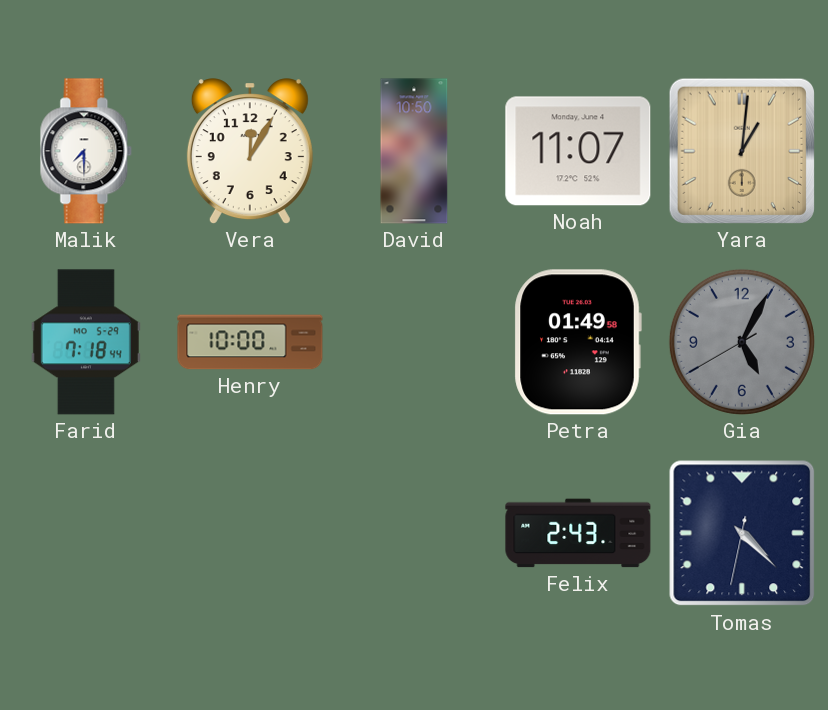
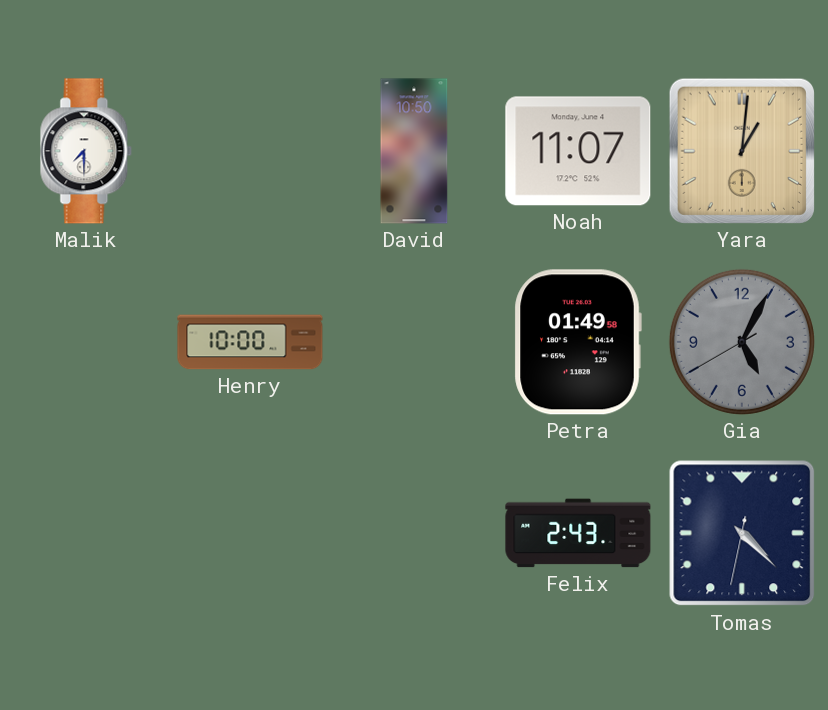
Vera: 12:05 -> none
Farid: 7:18 -> none
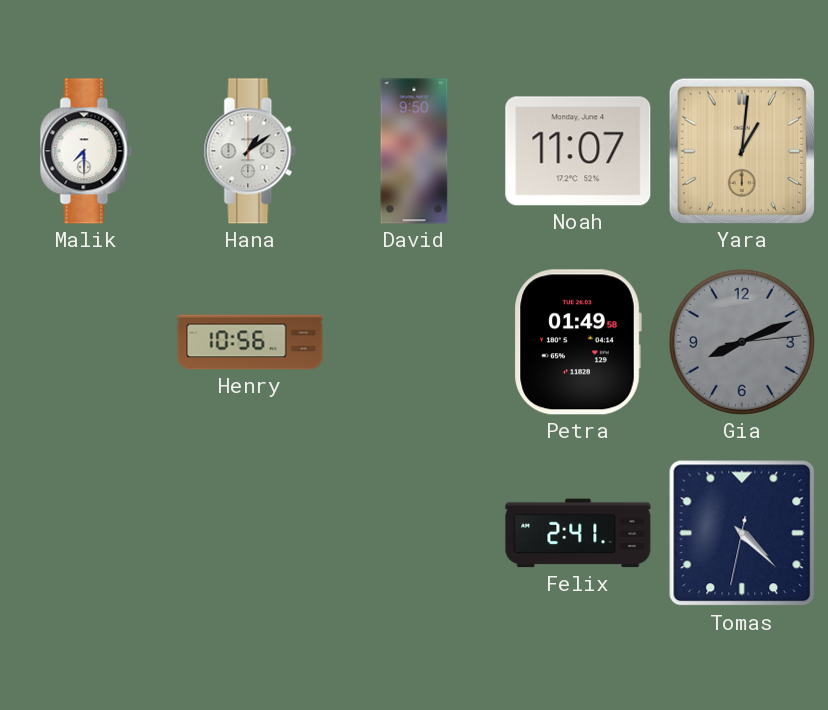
Hana: none -> 1:09
David: 10:50 -> 9:50
Henry: 10:00 -> 10:56
Gia: 5:04 -> 8:11
Felix: 2:43 -> 2:41
